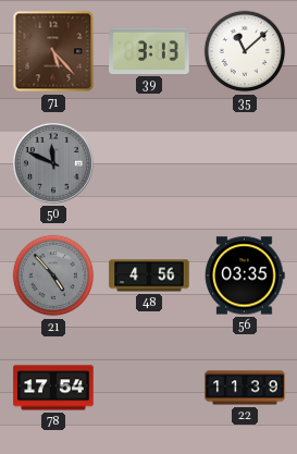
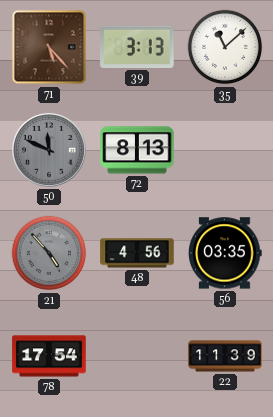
72: none -> 8:13
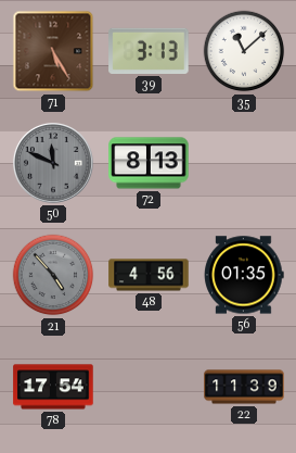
71: 5:23 -> 5:25
56: 03:35 -> 01:35
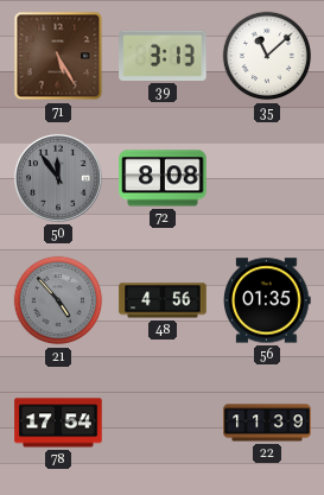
50: 11:49 -> 11:54
72: 8:13 -> 8:08
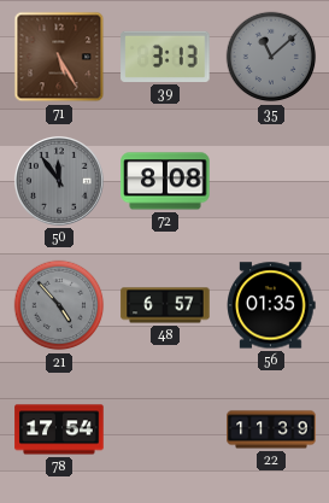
35 dial: white -> grey
48: 4:56 -> 6:57
